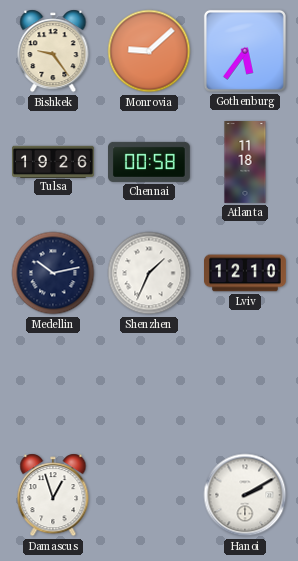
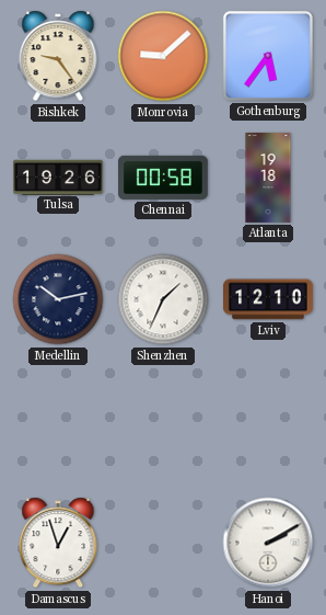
Atlanta: 11:18 -> 19:18
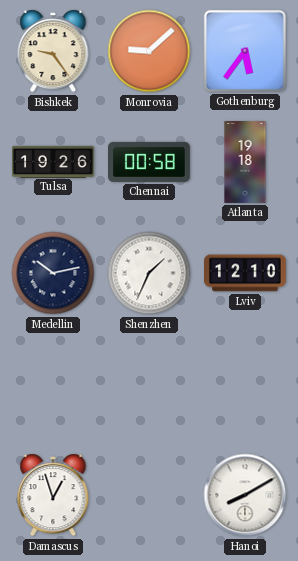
Hanoi: 2:10 -> 8:10
